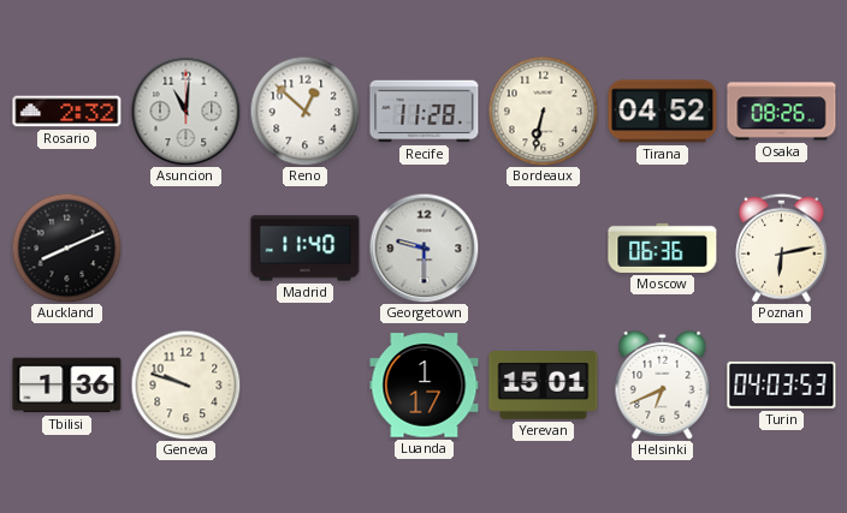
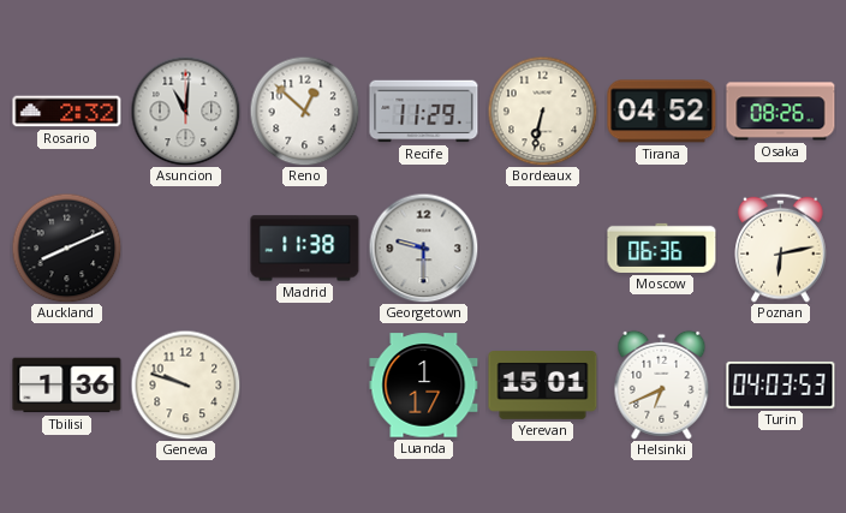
Recife: 11:28 -> 11:29
Madrid: 11:40 -> 11:38
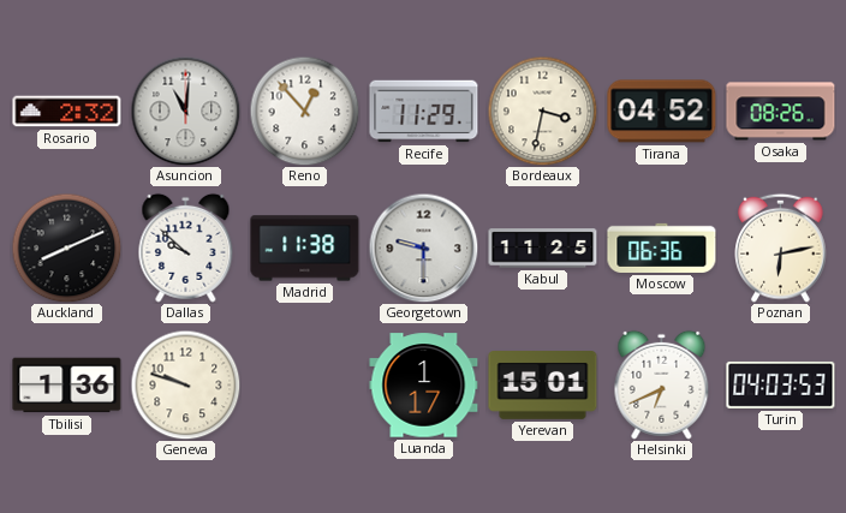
Reno: 12:52 -> 12:53
Bordeaux: 6:32 -> 3:32
Dallas: none -> 9:52
Kabul: none -> 11:25
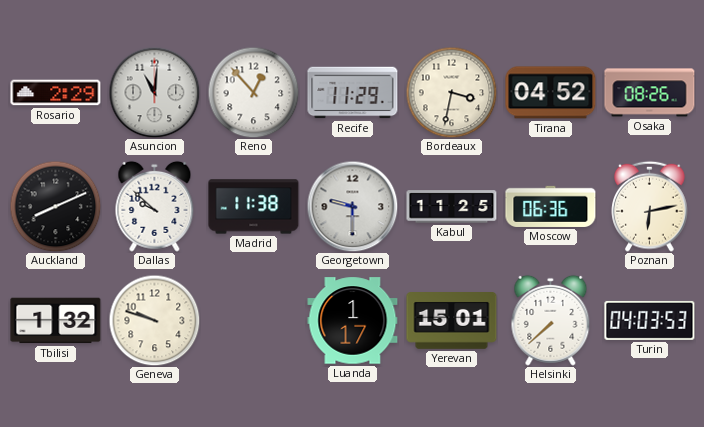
Rosario: 2:32 -> 2:29
Tbilisi: 1:36 -> 1:32
Helsinki: 6:41 -> 7:38
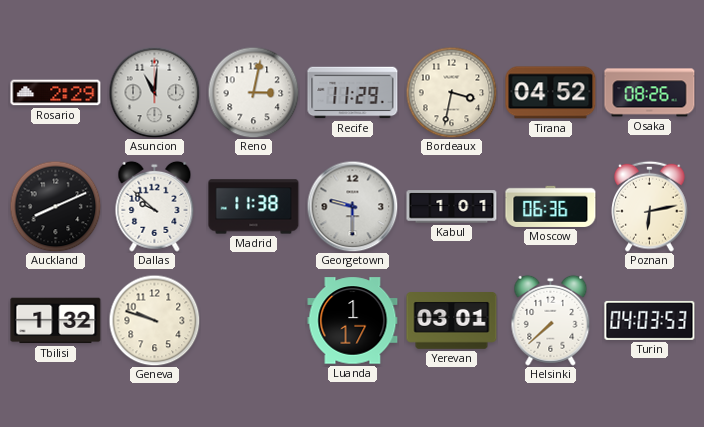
Reno: 12:53 -> 3:02
Kabul: 11:25 -> 1:01
Yerevan: 15:01 -> 03:01
